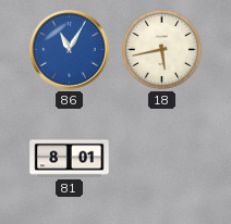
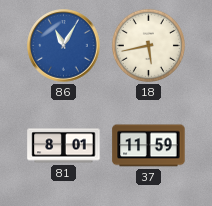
37: none -> 11:59
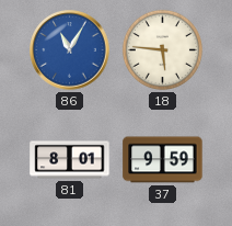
18: 5:43 -> 5:46
37: 11:59 -> 9:59
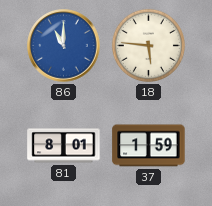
86: 11:05 -> 11:00
37: 9:59 -> 1:59
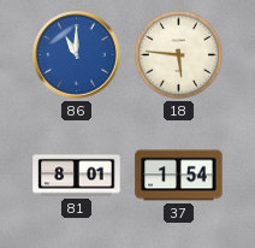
37: 1:59 -> 1:54
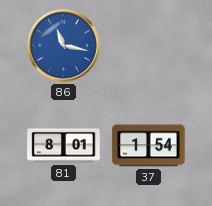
86: 11:00 -> 11:17
18: 5:46 -> none
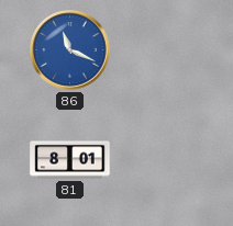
86: 11:17 -> 11:19
37: 1:54 -> none
